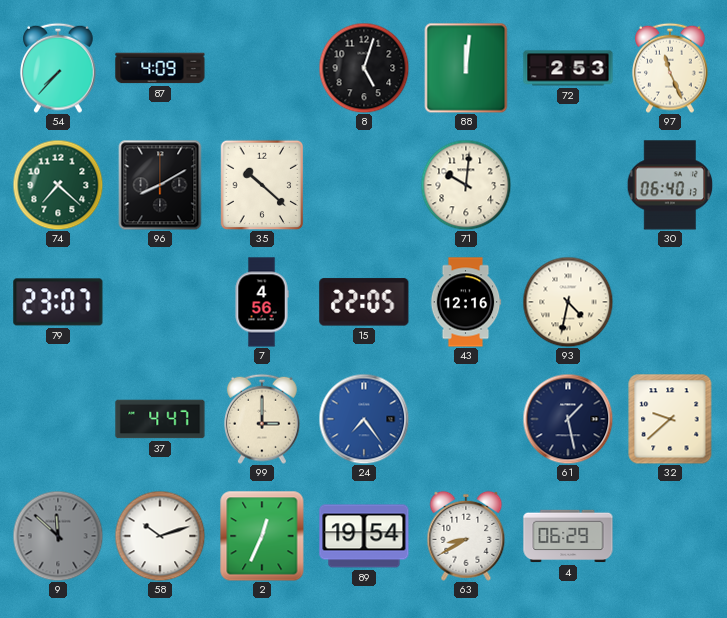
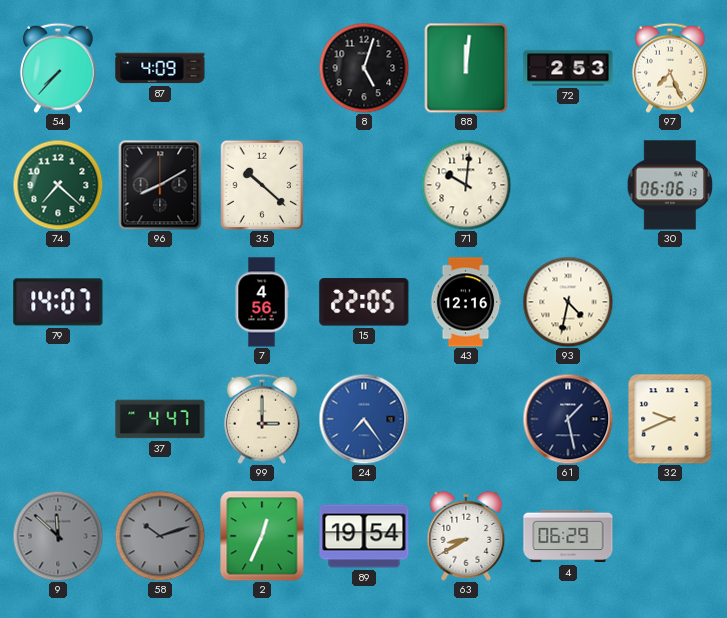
97: 11:26 -> 7:26
30: 06:40 -> 06:06
79: 23:07 -> 14:07
32: 9:38 -> 9:41
58 dial: white -> grey
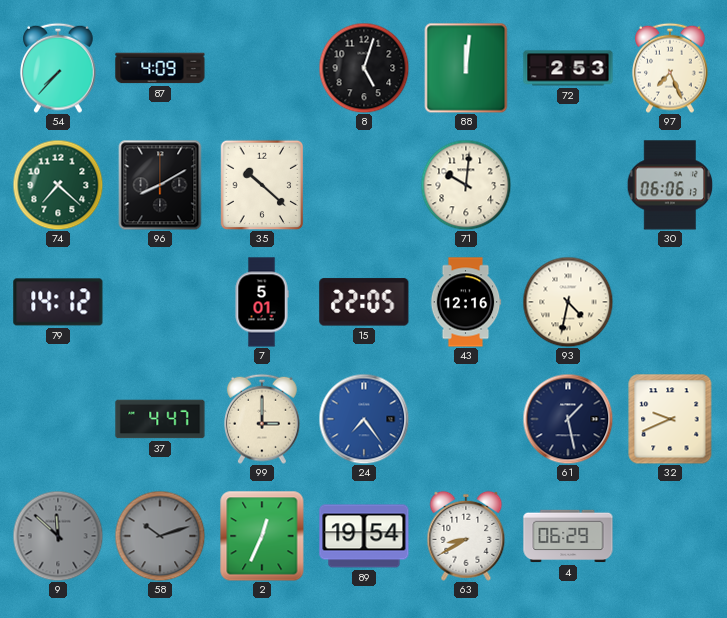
79: 14:07 -> 14:12
7: 4:56 -> 5:01
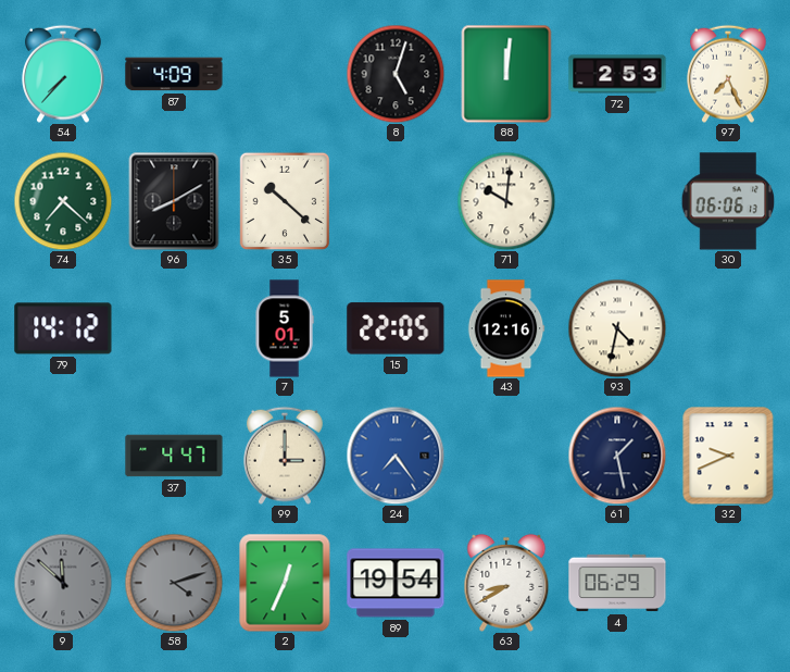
58: 10:12 -> 4:12
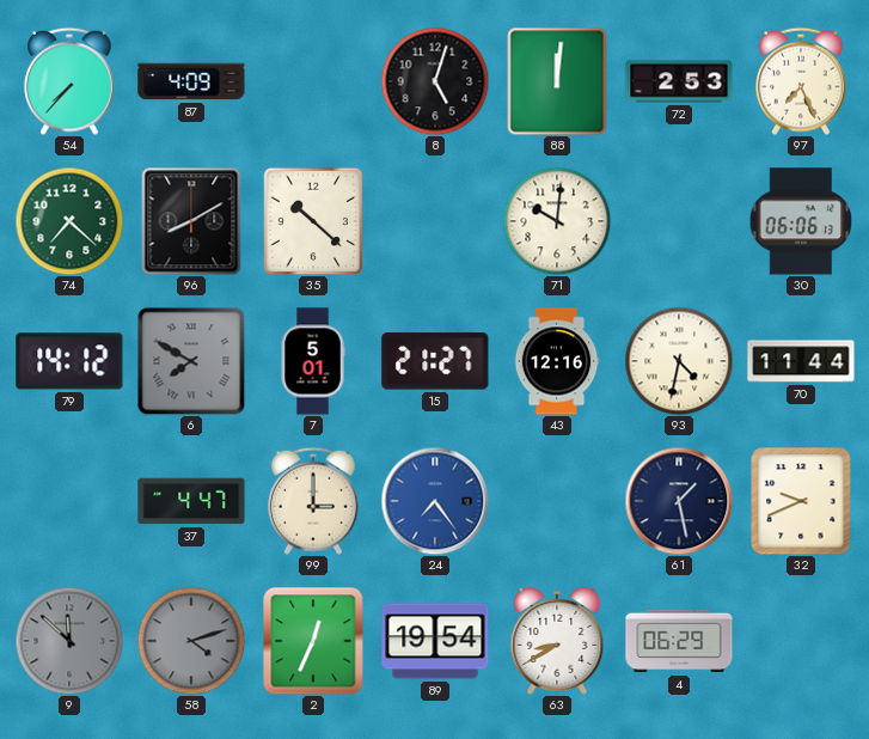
6: none -> 7:50
15: 22:05 -> 21:27
70: none -> 11:44
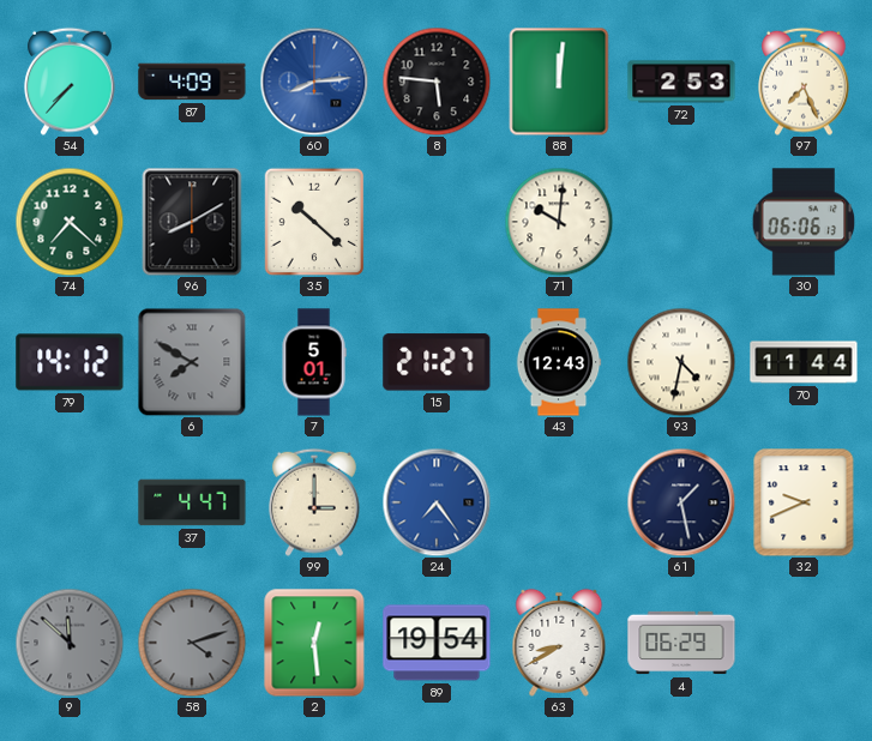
60: none -> 8:14
8: 5:03 -> 5:46
43: 12:16 -> 12:43
2: 12:34 -> 12:29
